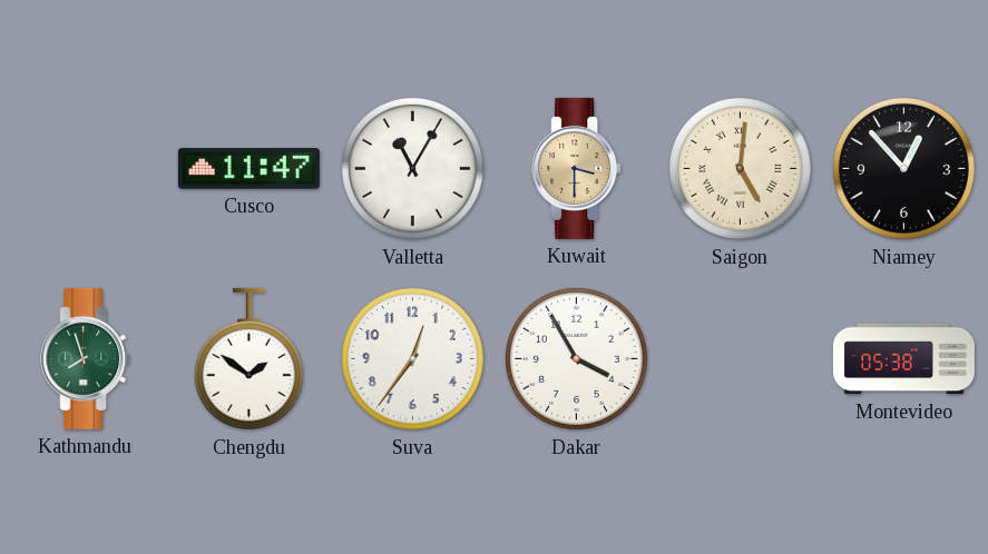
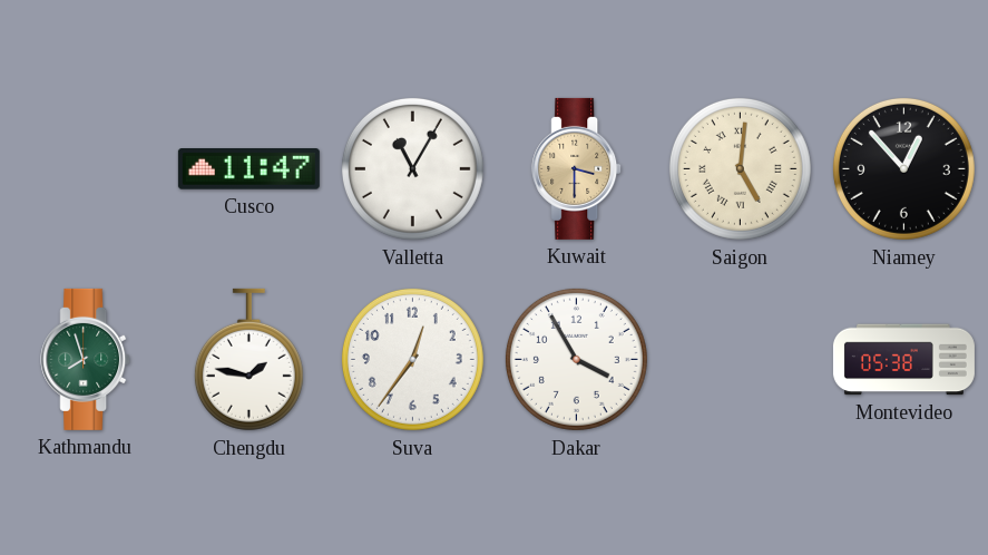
Chengdu: 1:51 -> 1:47
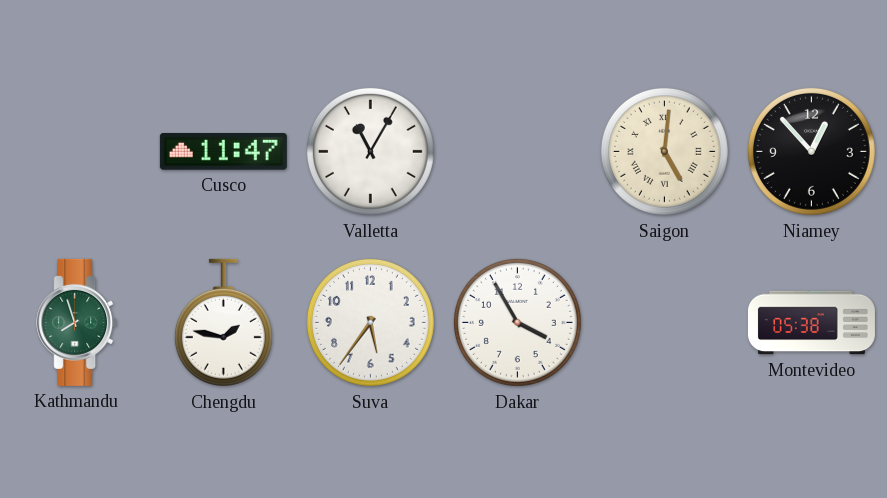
Kuwait: 3:30 -> none
Suva: 12:36 -> 5:36
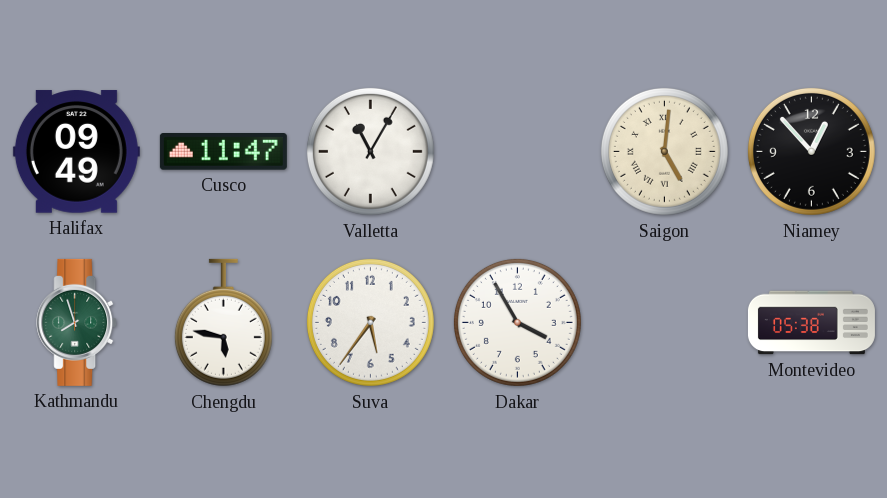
Halifax: none -> 09:49
Chengdu: 1:47 -> 5:47
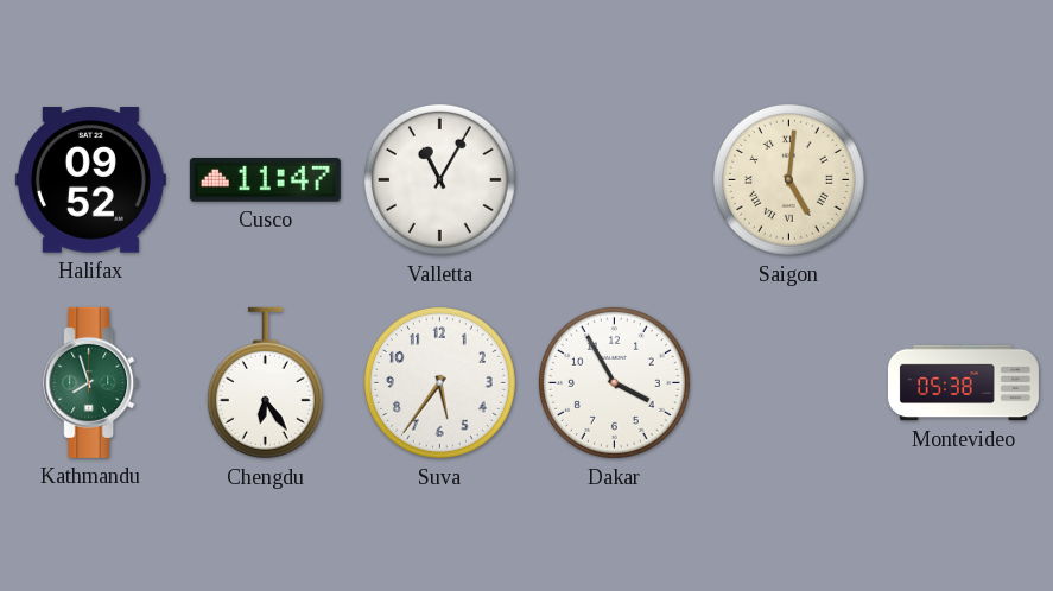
Halifax: 09:49 -> 09:52
Niamey: 12:53 -> none
Chengdu: 5:47 -> 6:24
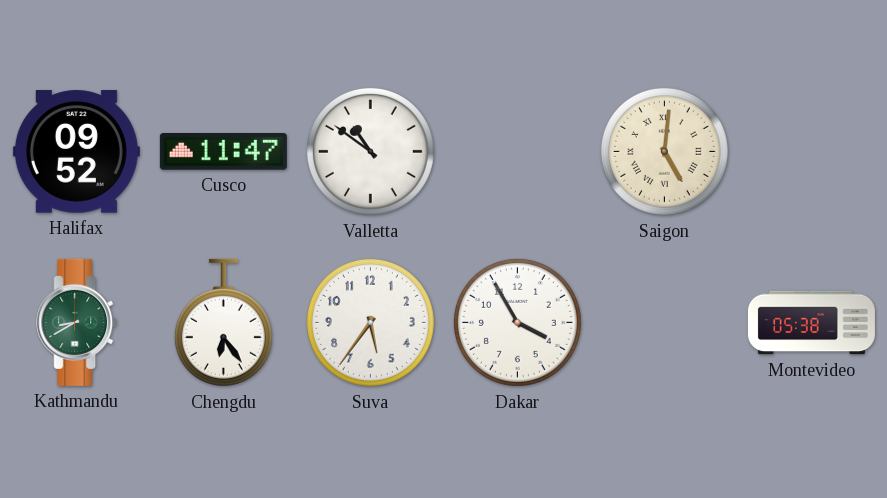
Valletta: 11:05 -> 10:51
Kathmandu: 7:57 -> 8:40
